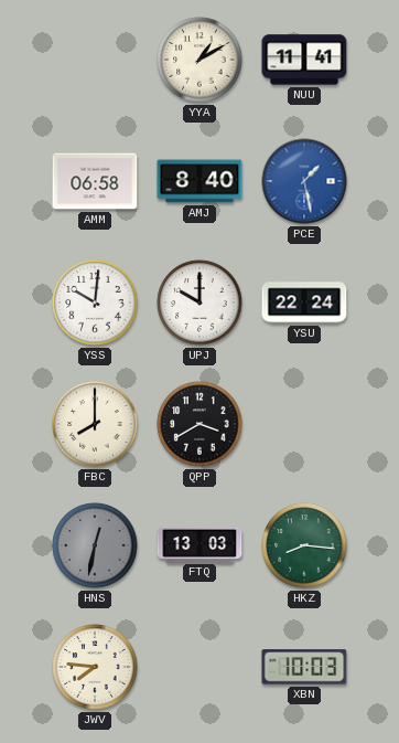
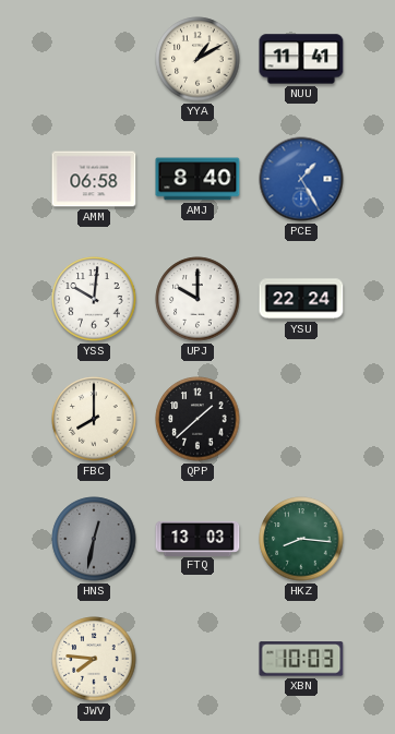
PCE: 1:28 -> 1:25
QPP: 3:40 -> 1:38
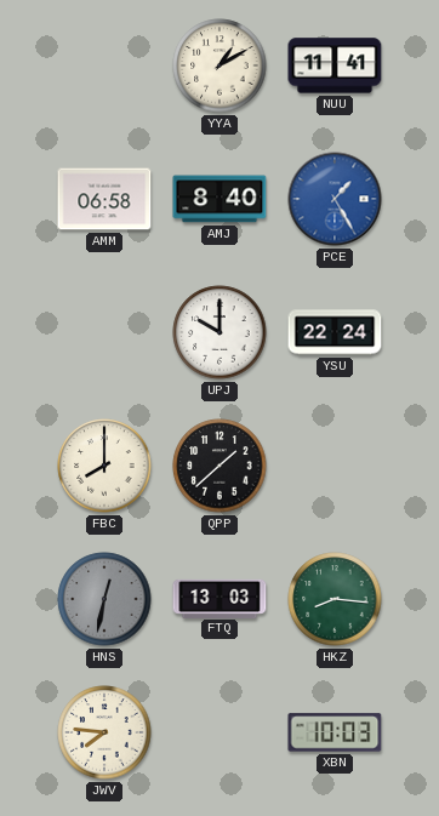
YSS: 10:01 -> none
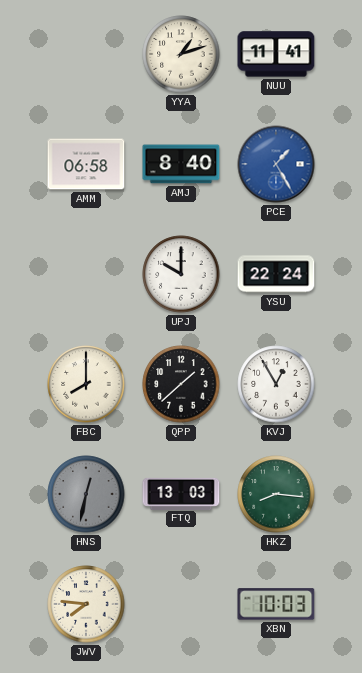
YYA: 1:10 -> 1:12
KVJ: none -> 12:55
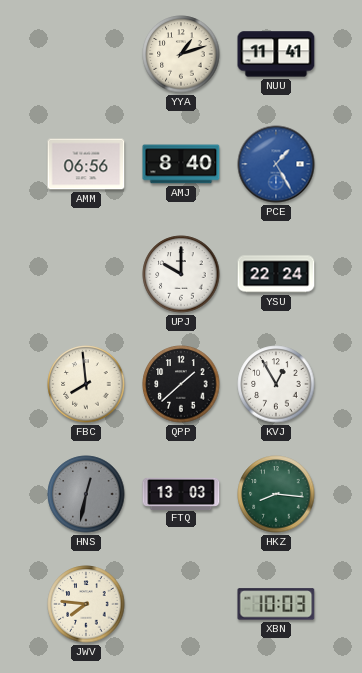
AMM: 06:58 -> 06:56
FBC: 8:00 -> 7:59
